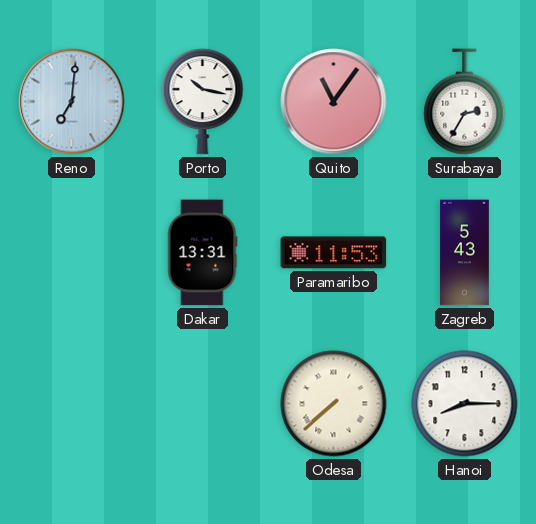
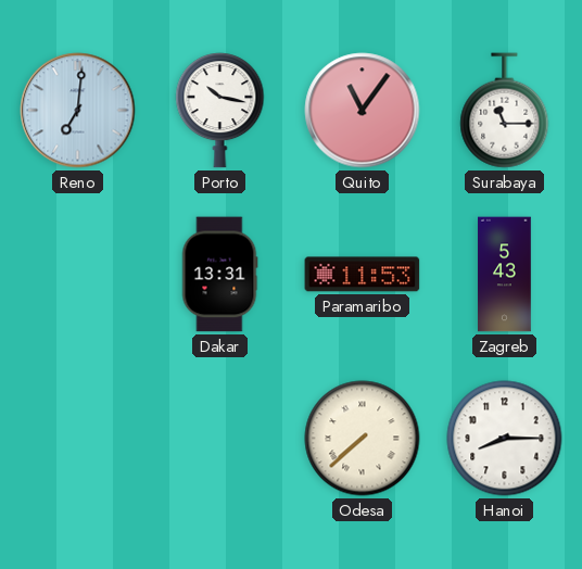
Surabaya: 2:35 -> 11:15
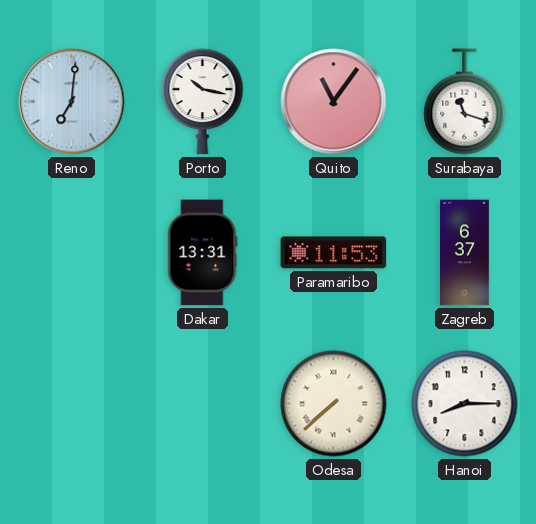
Surabaya: 11:15 -> 11:18
Zagreb: 5:43 -> 6:37
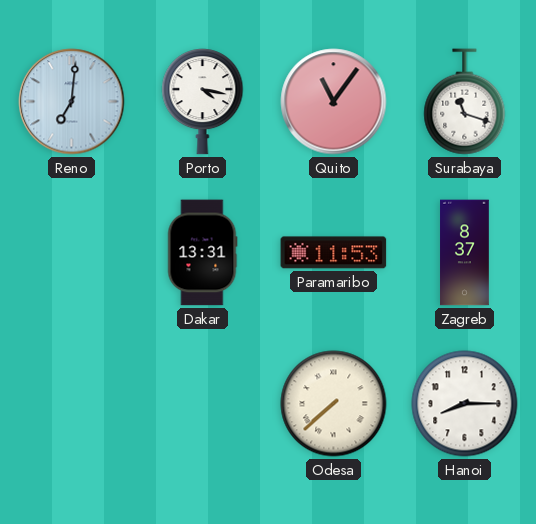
Porto: 10:17 -> 4:17
Zagreb: 6:37 -> 8:37
